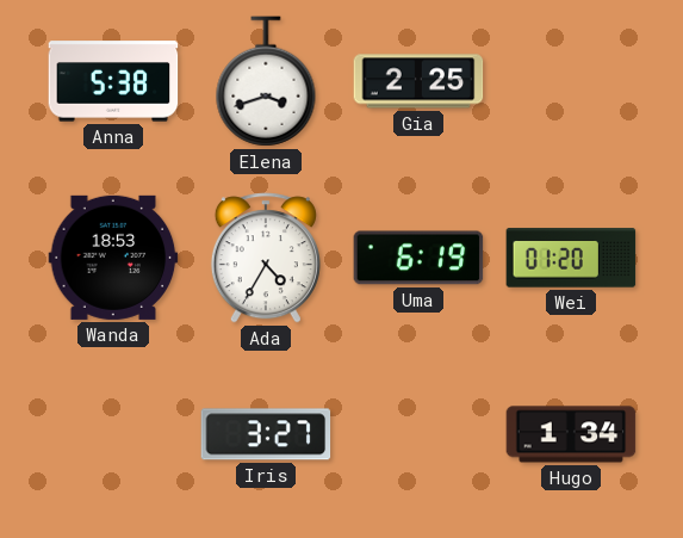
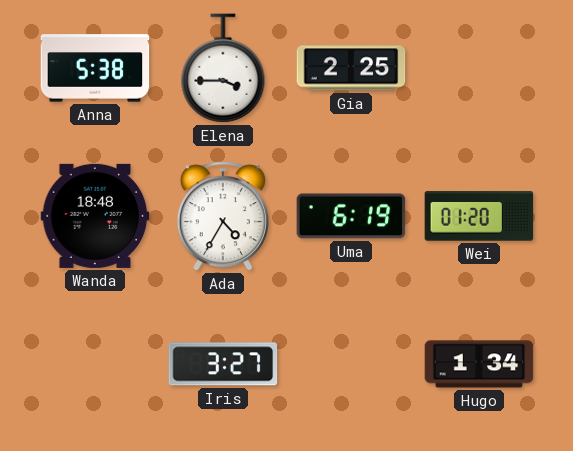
Elena: 3:42 -> 3:45
Wanda: 18:53 -> 18:48
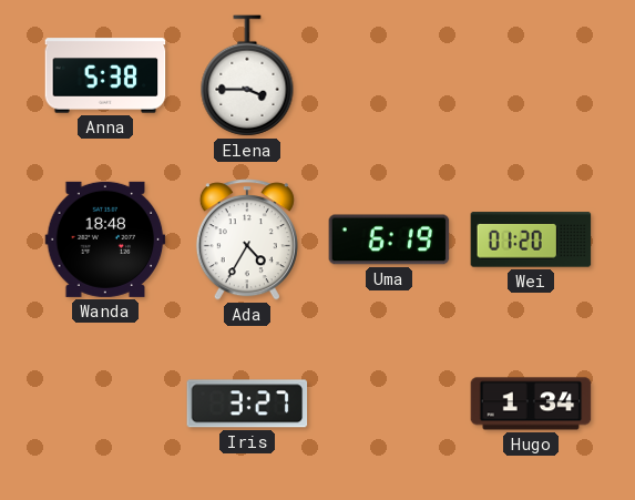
Gia: 2:25 -> none
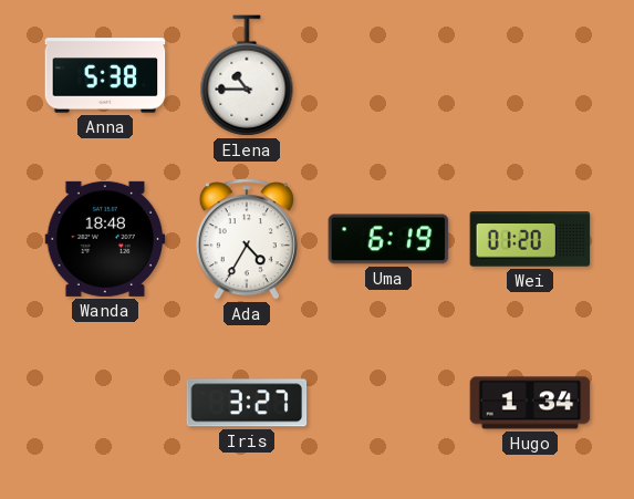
Elena: 3:45 -> 10:45
